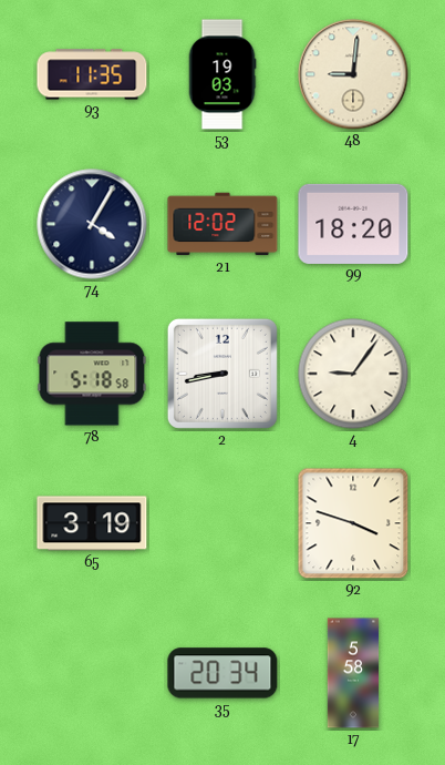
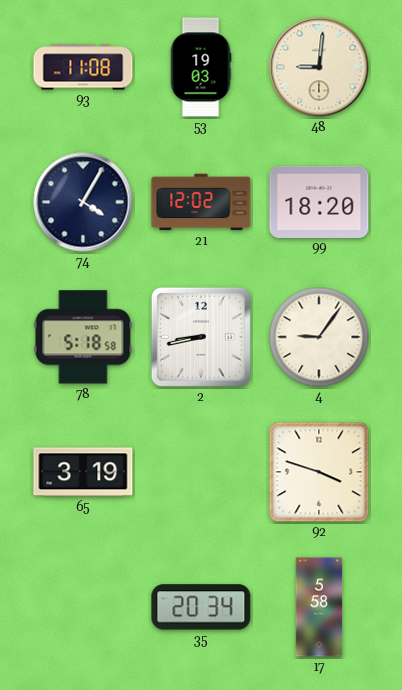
93: 11:35 -> 11:08
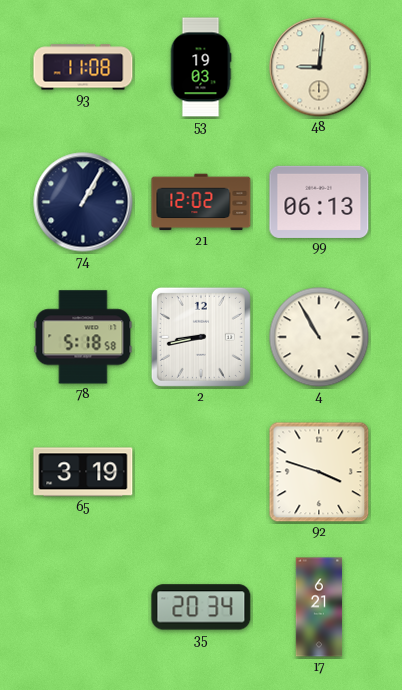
74: 4:05 -> 1:05
99: 18:20 -> 06:13
4: 9:06 -> 10:55
17: 5:58 -> 6:21
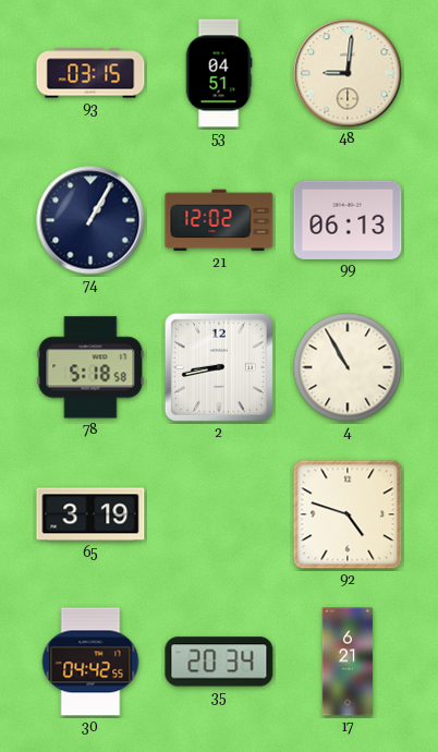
93: 11:08 -> 03:15
53: 19:03 -> 04:51
92: 3:48 -> 4:48
30: none -> 04:42
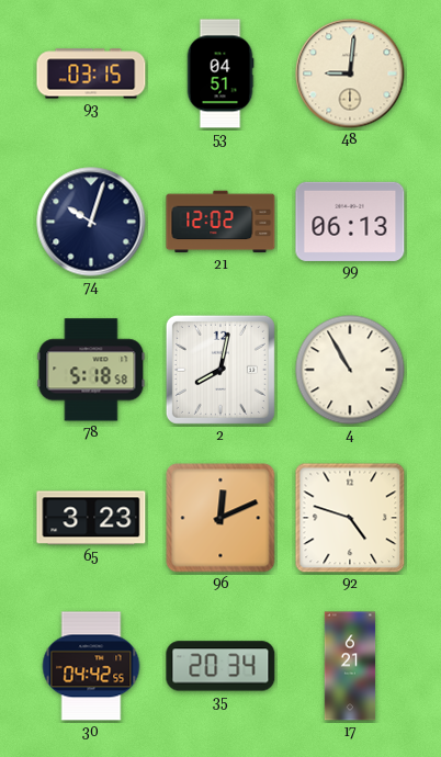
74: 1:05 -> 10:03
2: 8:43 -> 8:02
65: 3:19 -> 3:23
96: none -> 12:11
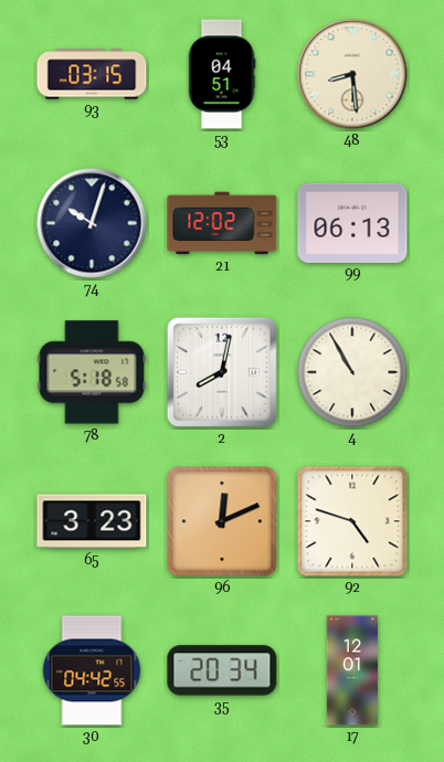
48: 9:01 -> 8:29
17: 6:21 -> 12:01
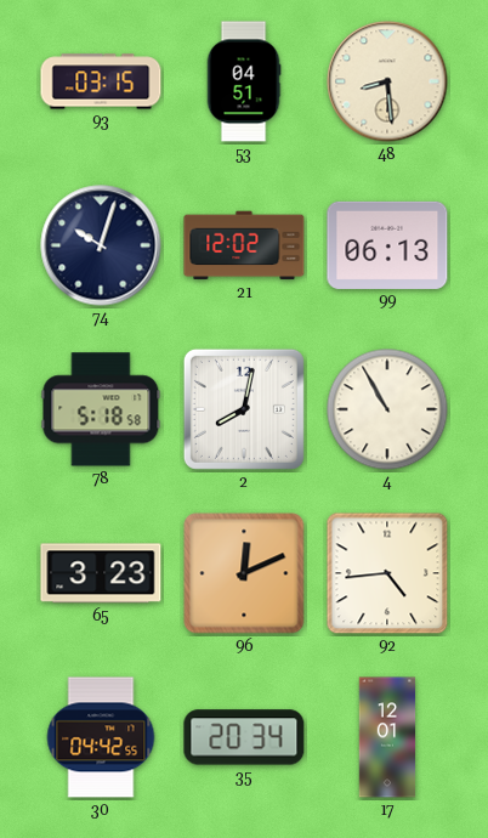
92: 4:48 -> 4:44
